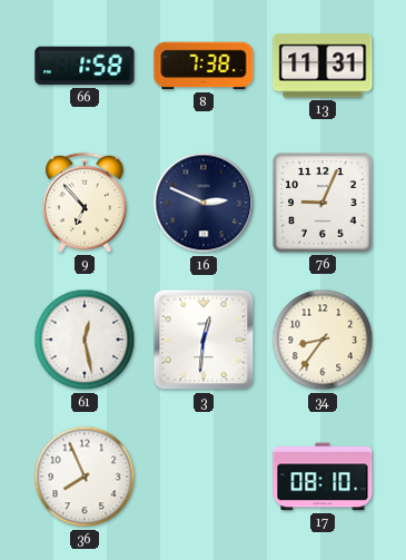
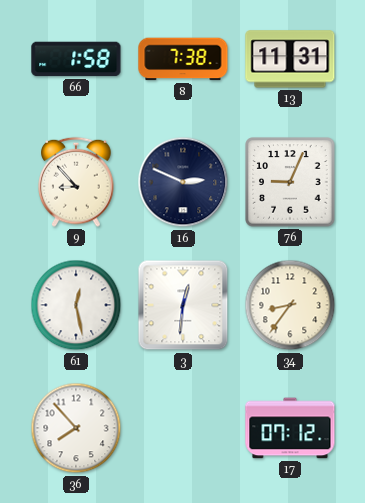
9: 6:53 -> 8:53
36: 7:56 -> 7:53
17: 08:10 -> 07:12
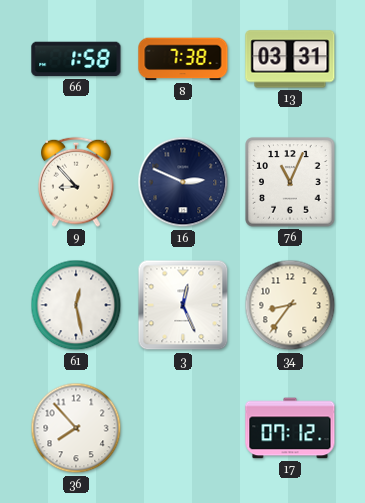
13: 11:31 -> 03:31
76: 9:04 -> 11:04
3: 12:31 -> 12:26
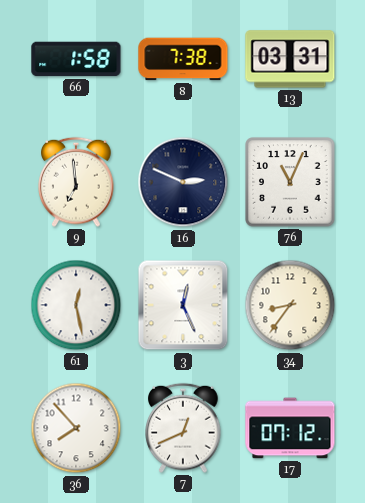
9: 8:53 -> 6:59
7: none -> 12:41
